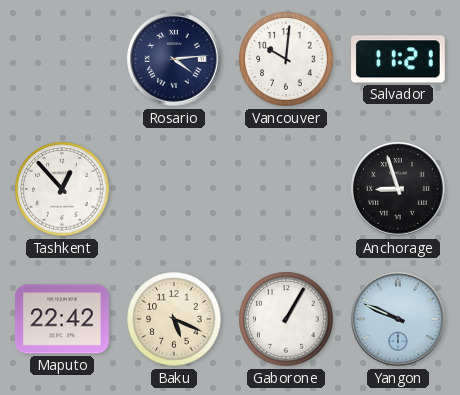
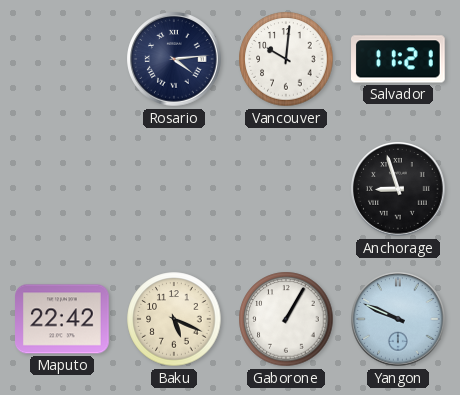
Tashkent: 12:53 -> none
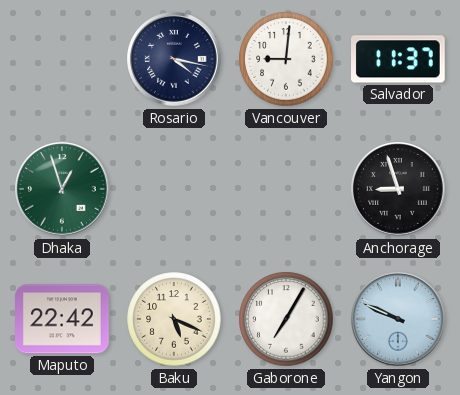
Rosario: 4:14 -> 4:17
Vancouver: 10:01 -> 9:01
Salvador: 11:21 -> 11:37
Dhaka: none -> 12:57
Gaborone: 1:05 -> 7:05
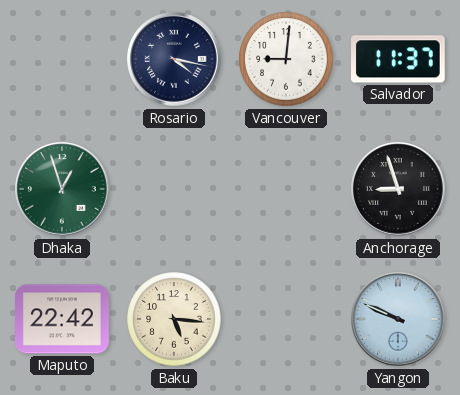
Baku: 5:19 -> 5:16
Gaborone: 7:05 -> none
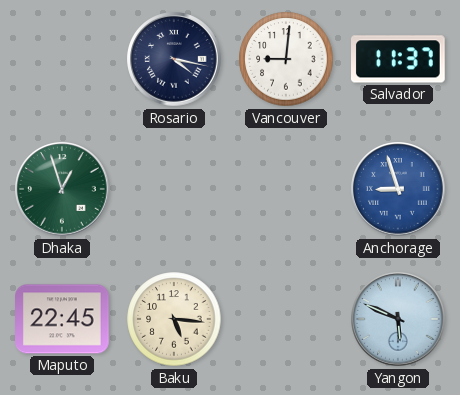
Anchorage dial: black -> blue
Maputo: 22:42 -> 22:45
Yangon: 9:49 -> 5:49
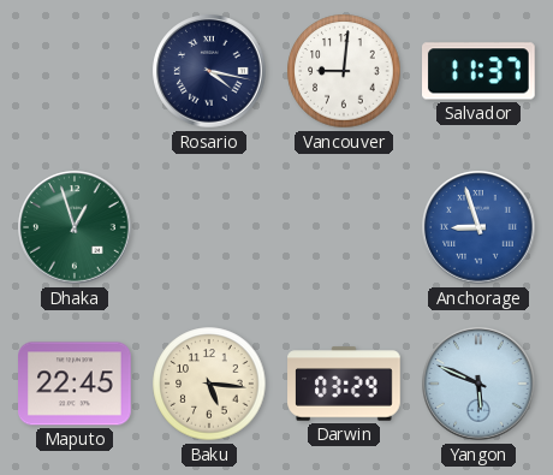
Darwin: none -> 03:29
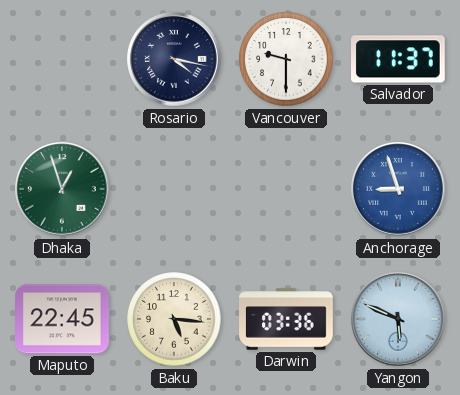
Vancouver: 9:01 -> 9:30
Darwin: 03:29 -> 03:36
